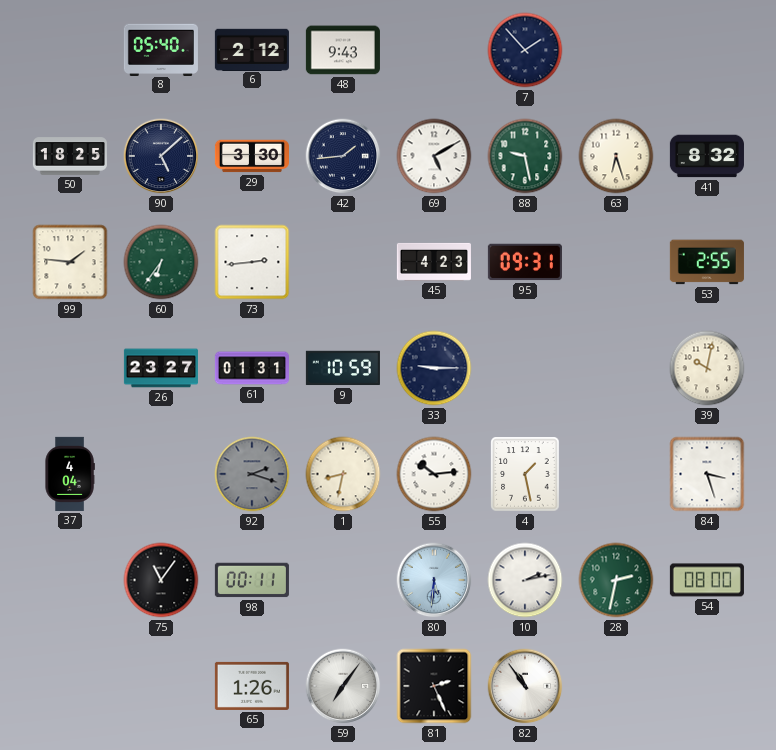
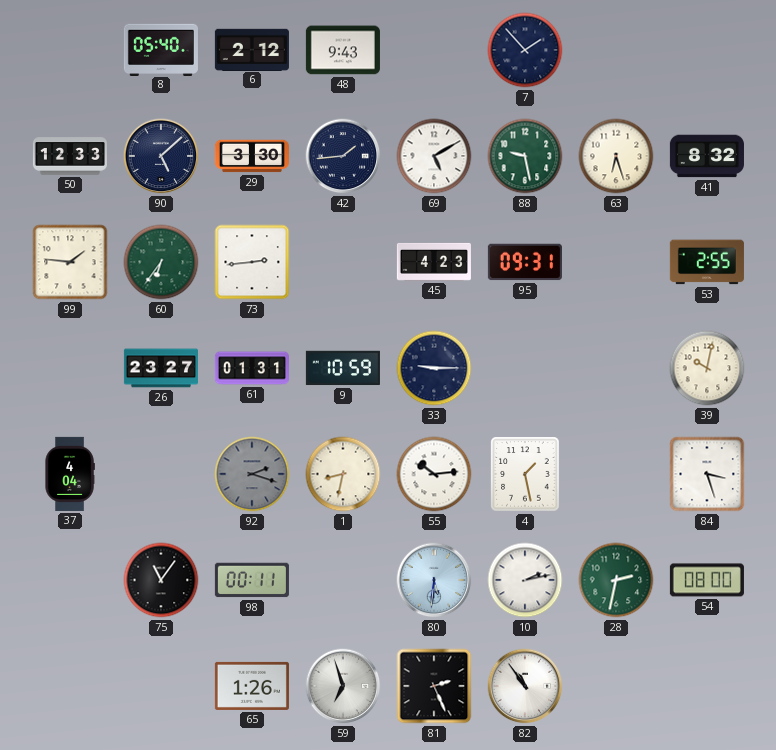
50: 18:25 -> 12:33
59: 7:06 -> 6:57
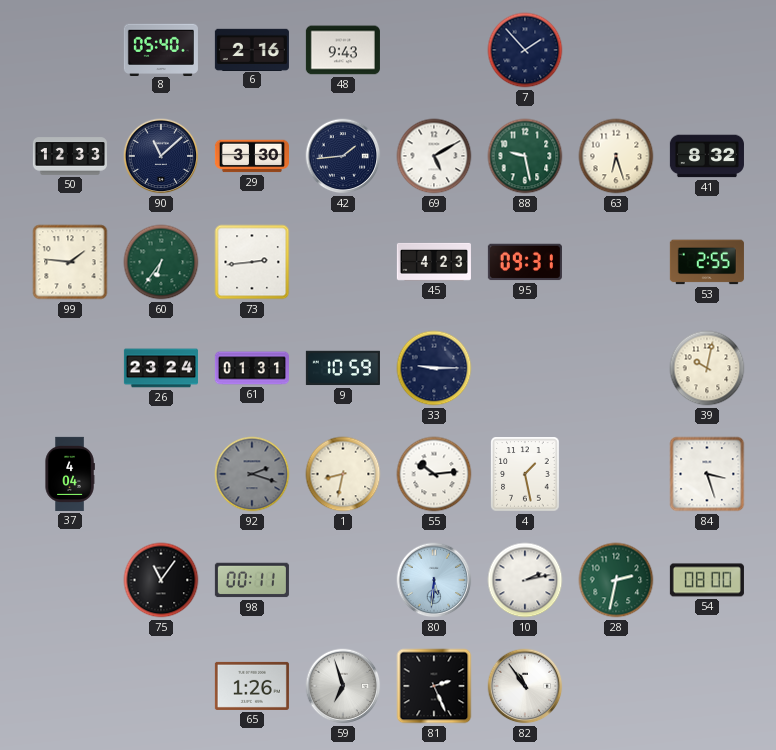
6: 2:12 -> 2:16
90: 5:08 -> 11:08
26: 23:27 -> 23:24
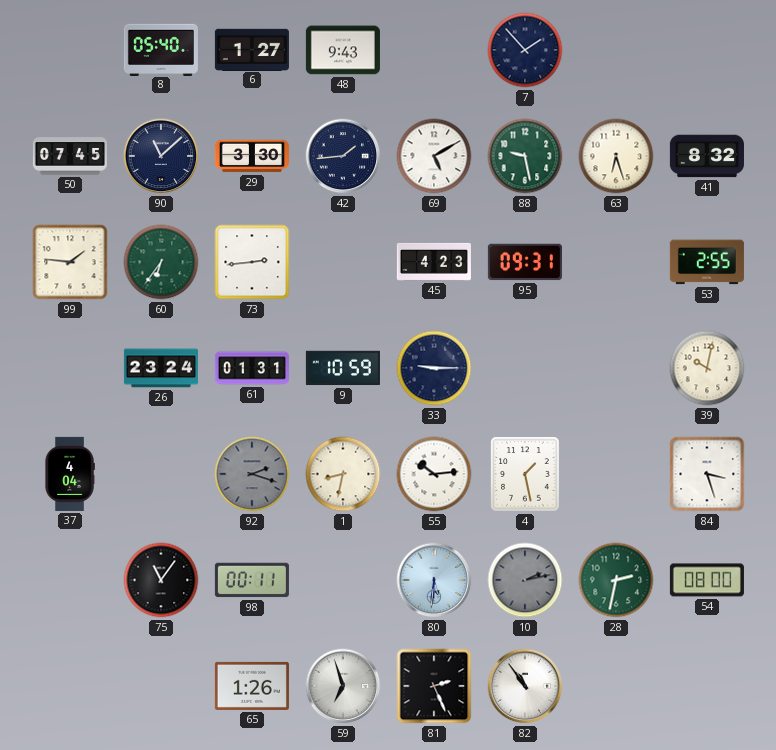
6: 2:16 -> 1:27
50: 12:33 -> 07:45
10 dial: white -> grey
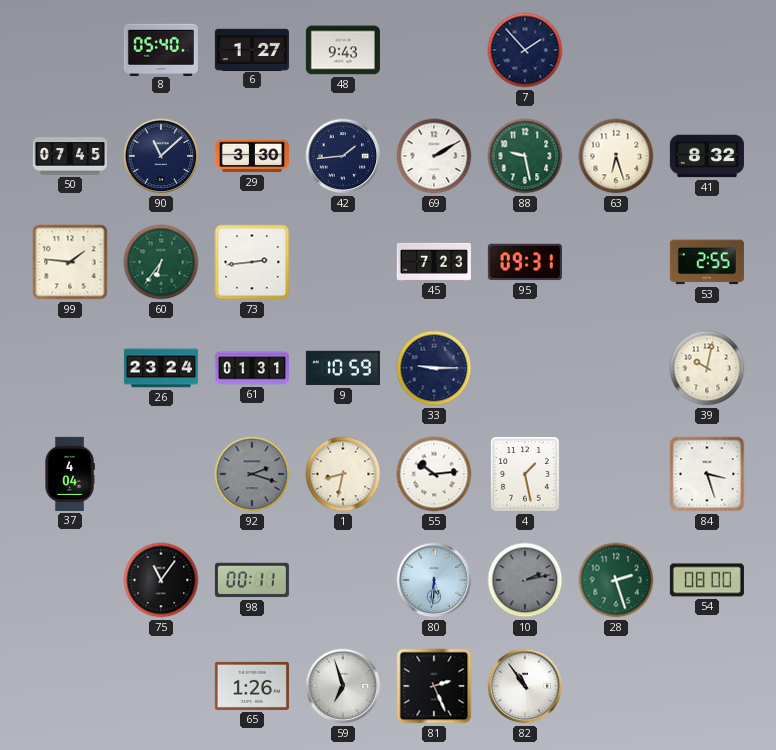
69: 5:10 -> 2:10
45: 4:23 -> 7:23
28: 2:32 -> 2:27
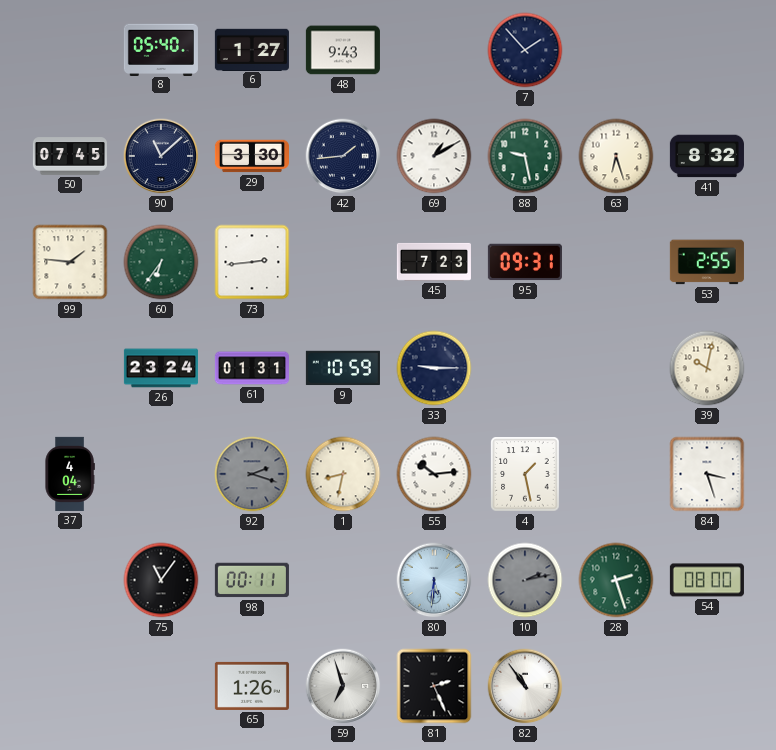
69: 2:10 -> 1:10
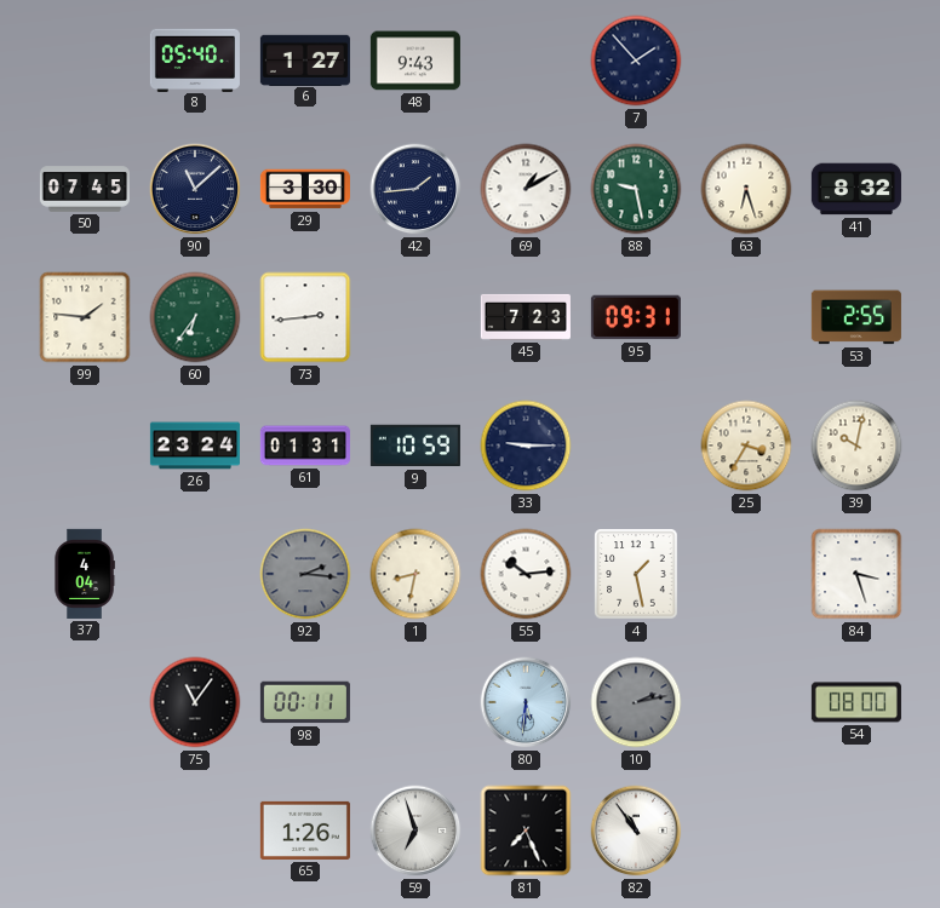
25: none -> 3:35
92: 2:18 -> 2:16
28: 2:27 -> none
81: 2:26 -> 7:26
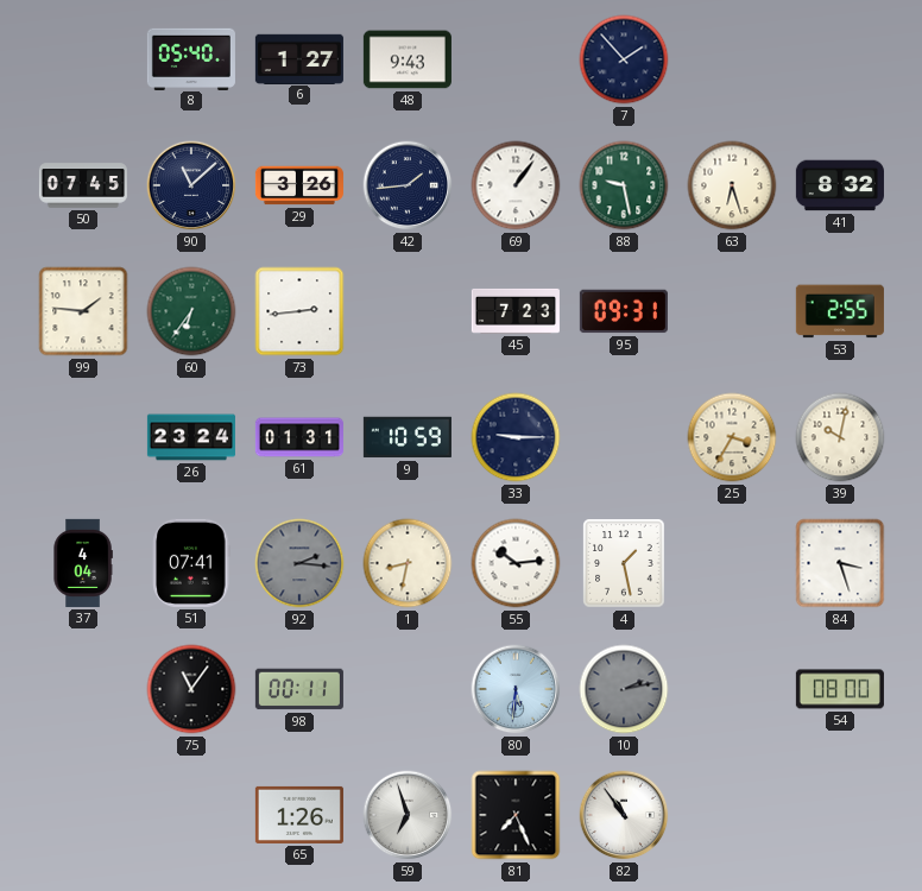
29: 3:30 -> 3:26
69: 1:10 -> 1:06
51: none -> 07:41
